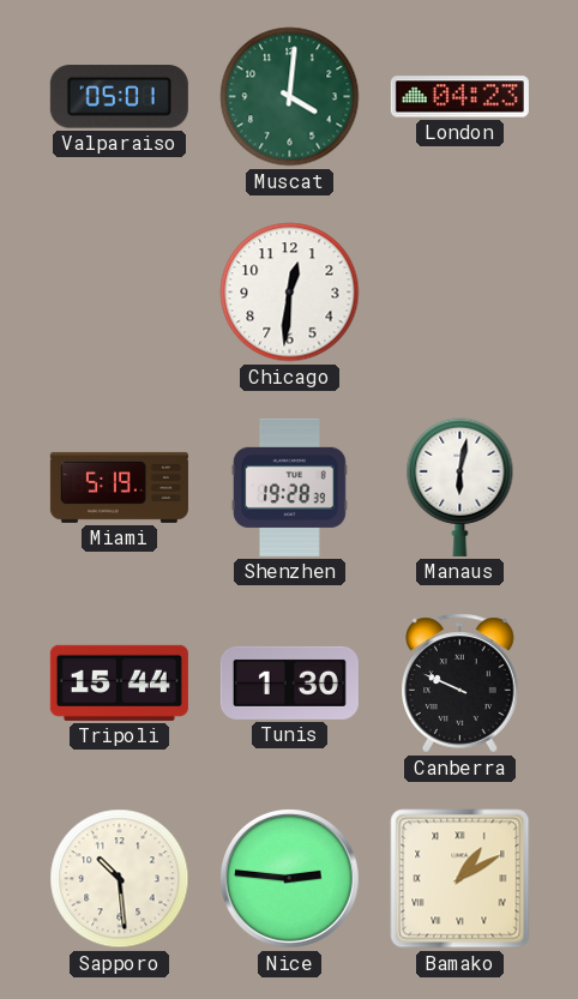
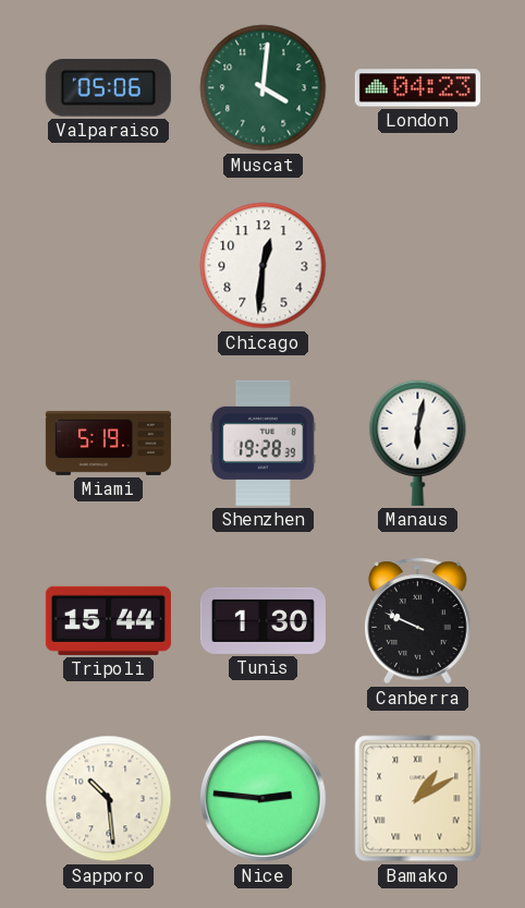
Valparaiso: 05:01 -> 05:06
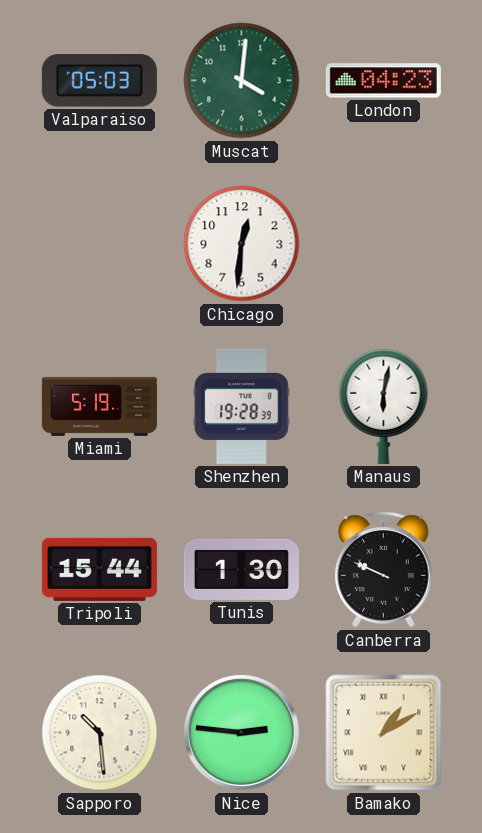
Valparaiso: 05:06 -> 05:03
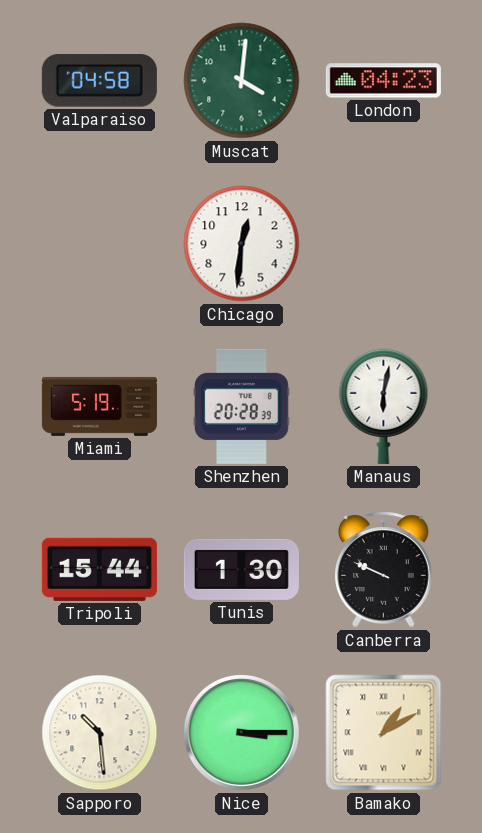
Valparaiso: 05:03 -> 04:58
Shenzhen: 19:28 -> 20:28
Nice: 2:46 -> 3:15
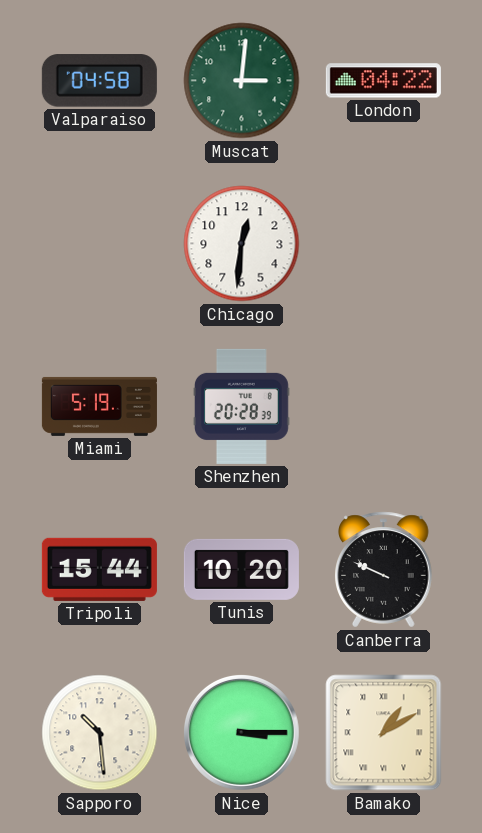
Muscat: 4:01 -> 3:01
London: 04:23 -> 04:22
Manaus: 6:02 -> none
Tunis: 1:30 -> 10:20
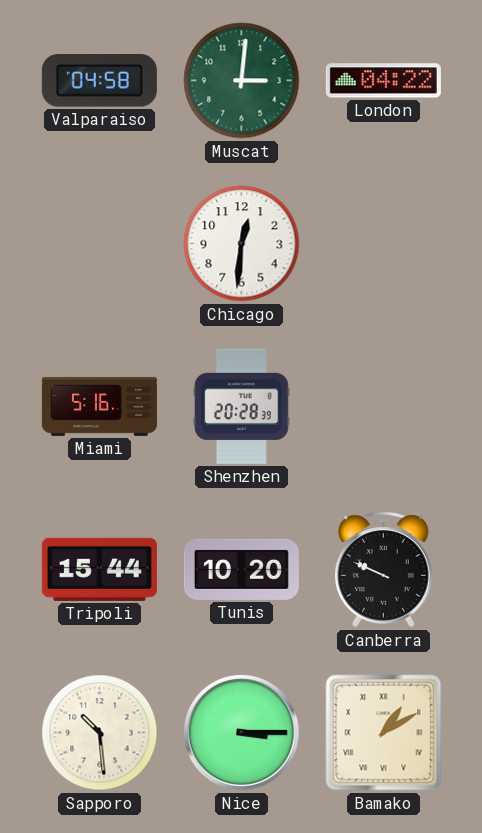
Miami: 5:19 -> 5:16
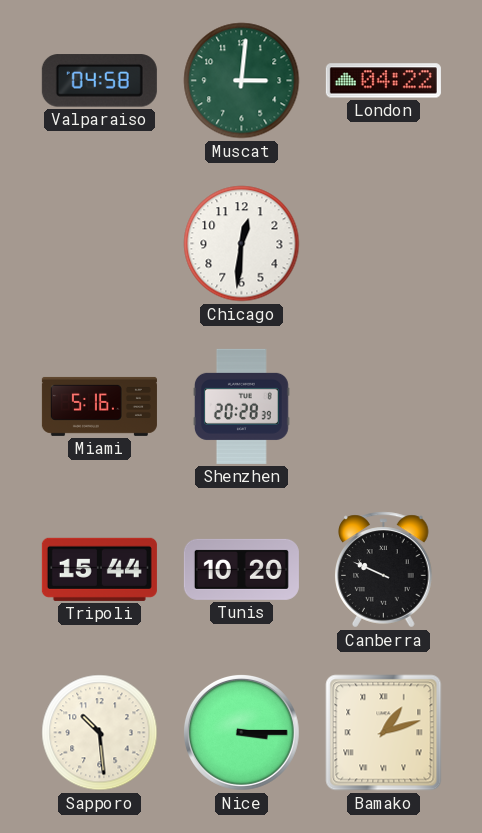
Bamako: 1:10 -> 1:12
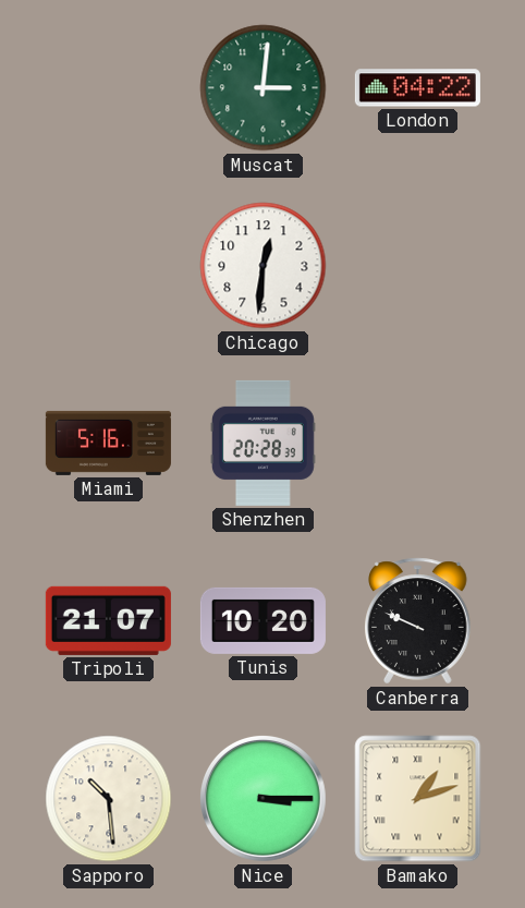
Valparaiso: 04:58 -> none
Tripoli: 15:44 -> 21:07
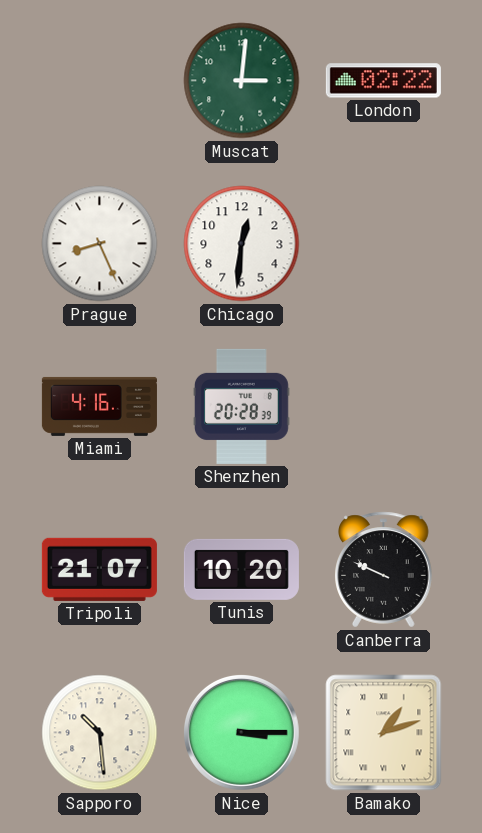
London: 04:22 -> 02:22
Prague: none -> 8:26
Miami: 5:16 -> 4:16
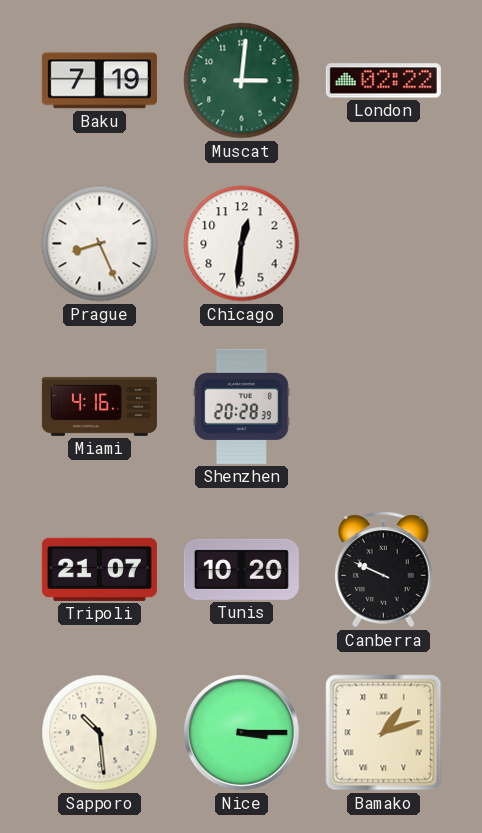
Baku: none -> 7:19
